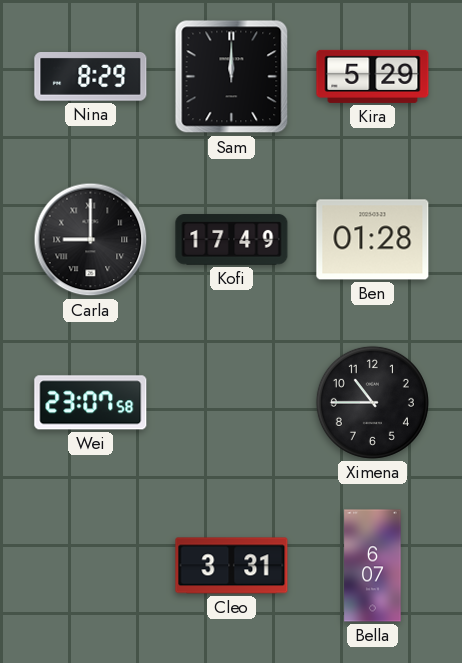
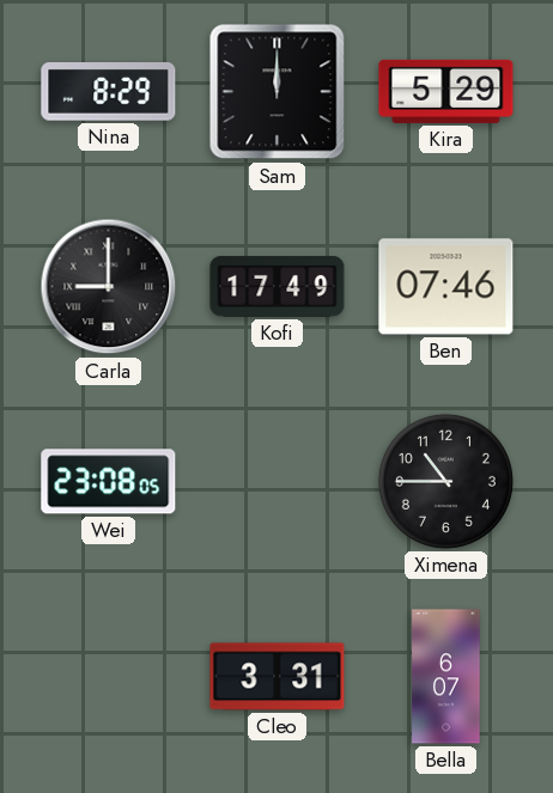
Ben: 01:28 -> 07:46
Wei: 23:07 -> 23:08
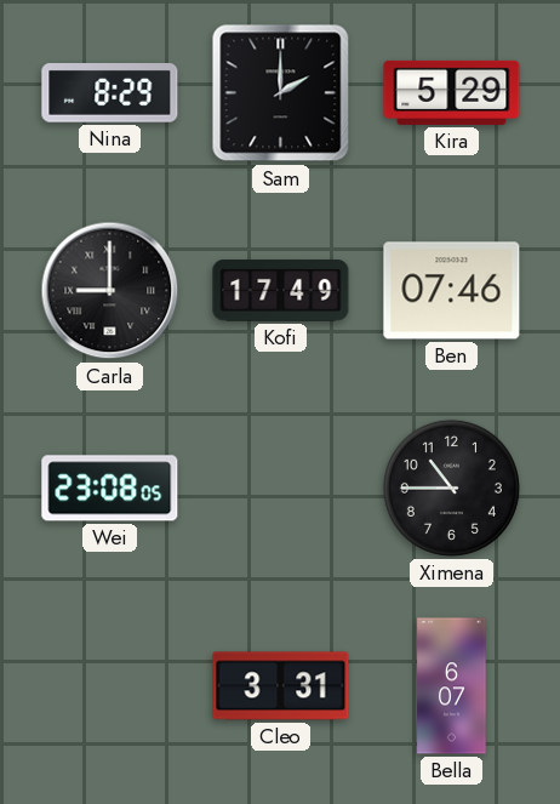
Sam: 12:00 -> 2:00
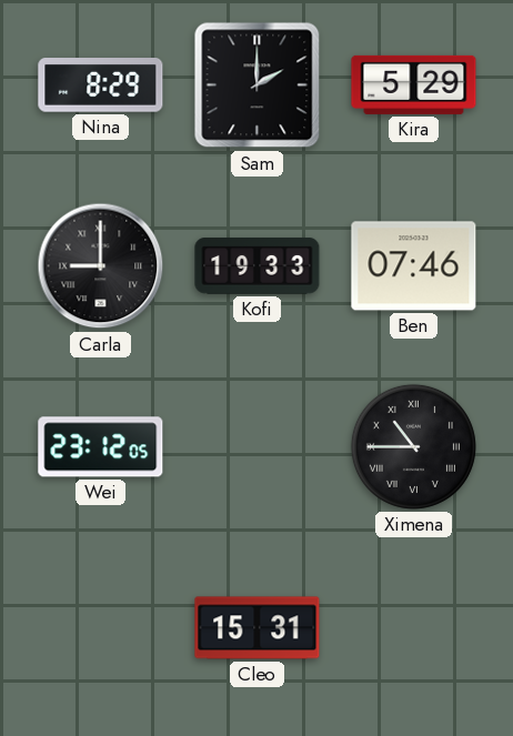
Kofi: 17:49 -> 19:33
Wei: 23:08 -> 23:12
Ximena numerals: Arabic -> Roman
Cleo: 3:31 -> 15:31
Bella: 6:07 -> none
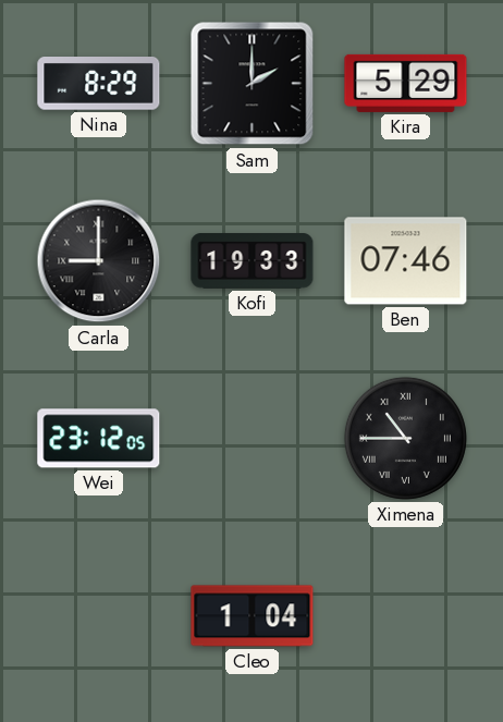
Cleo: 15:31 -> 1:04
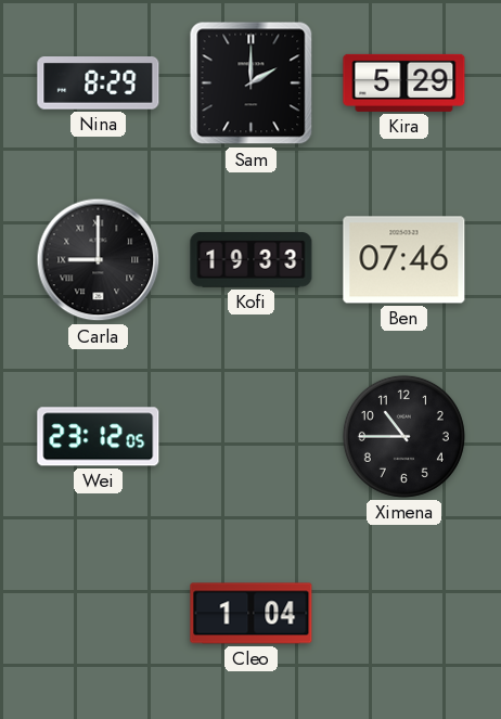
Ximena numerals: Roman -> Arabic
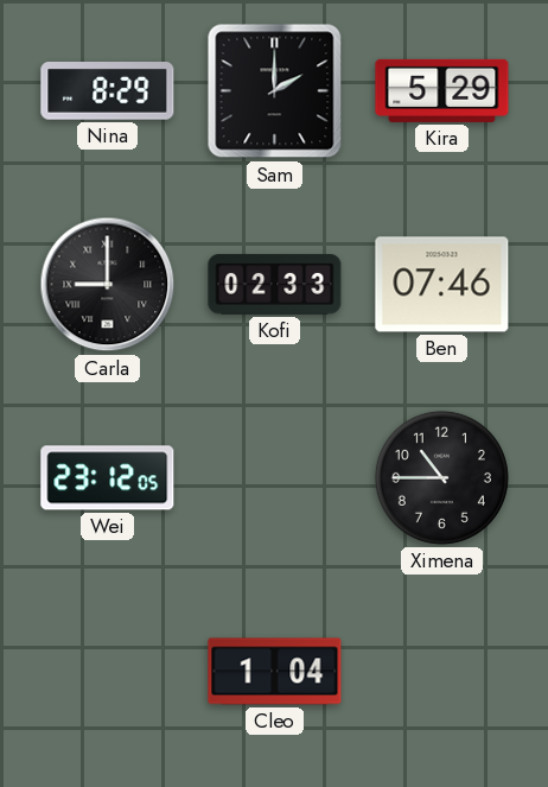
Kofi: 19:33 -> 02:33
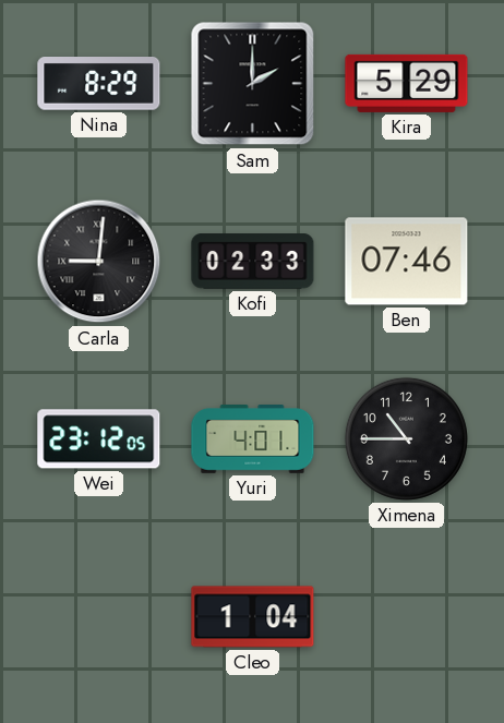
Carla: 9:00 -> 9:01
Yuri: none -> 4:01
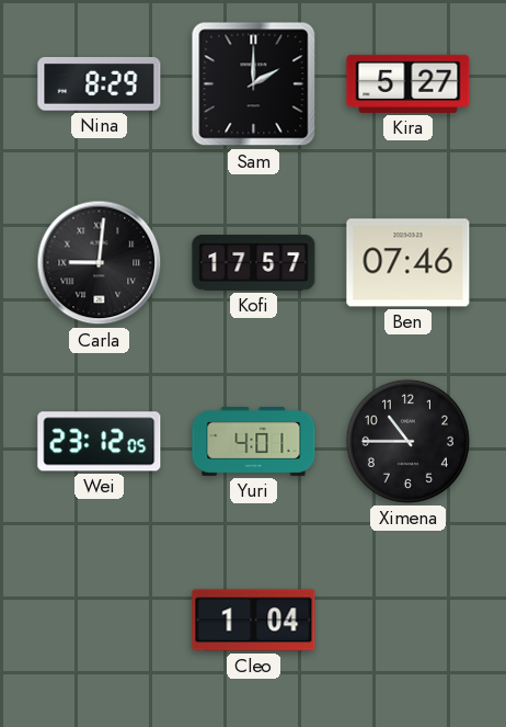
Kira: 5:29 -> 5:27
Kofi: 02:33 -> 17:57
